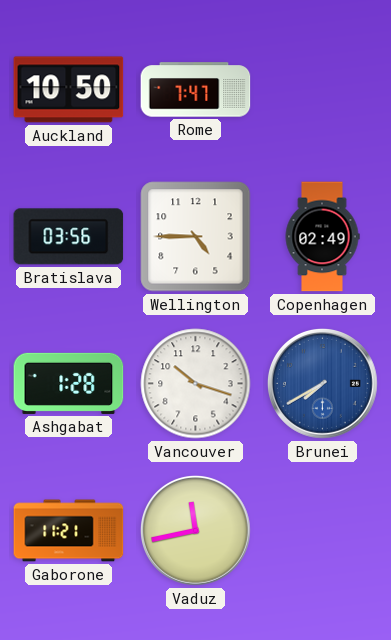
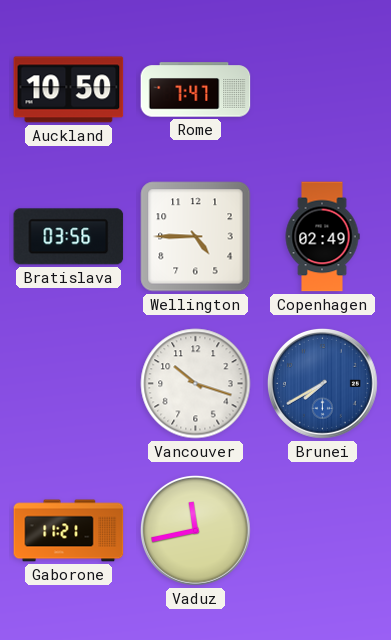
Ashgabat: 1:28 -> none
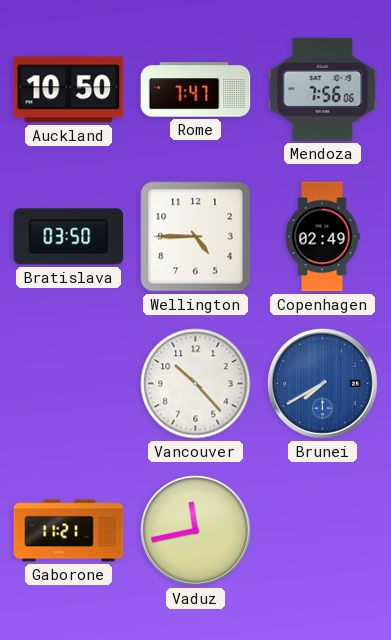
Mendoza: none -> 7:56
Bratislava: 03:56 -> 03:50
Vancouver: 10:18 -> 10:23
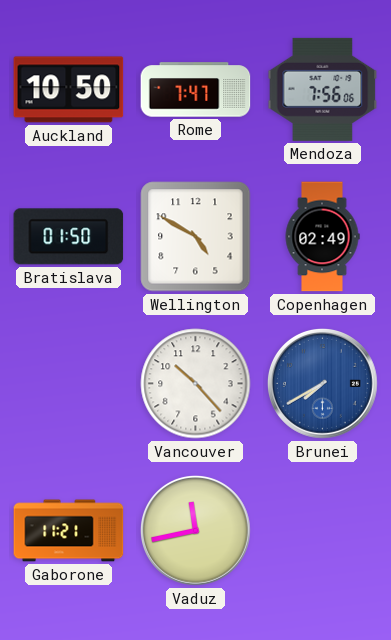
Bratislava: 03:50 -> 01:50
Wellington: 4:45 -> 4:50
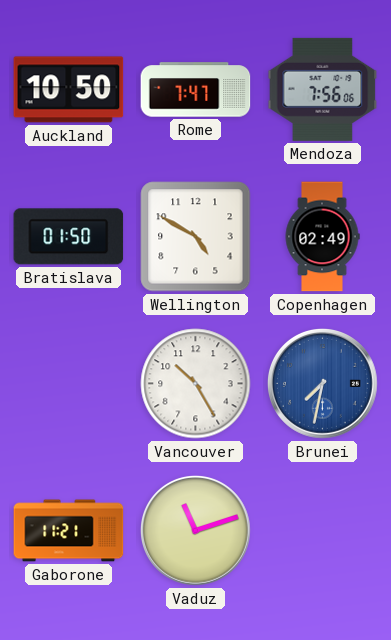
Vancouver: 10:23 -> 10:25
Brunei: 7:40 -> 7:32
Vaduz: 11:43 -> 11:12
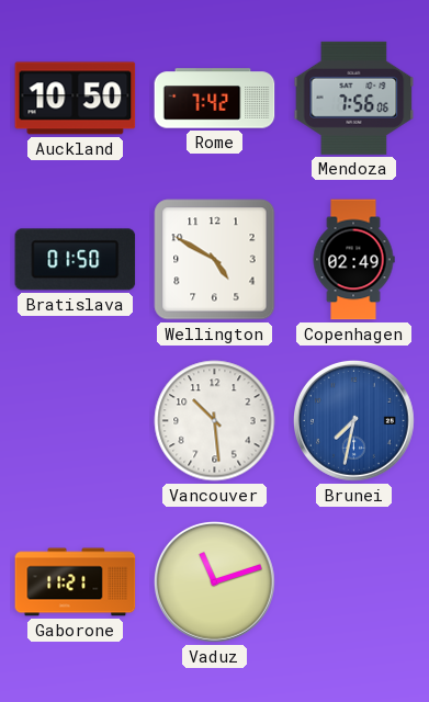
Rome: 7:47 -> 7:42
Vancouver: 10:25 -> 10:29
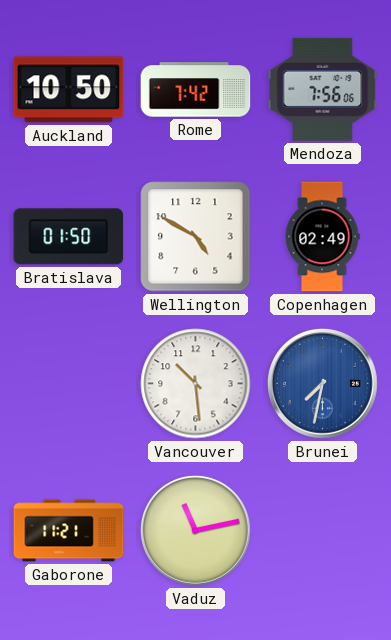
Vaduz: 11:12 -> 11:13
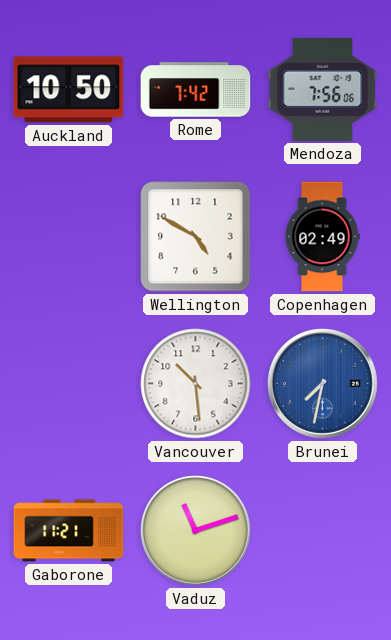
Bratislava: 01:50 -> none
Vaduz: 11:13 -> 11:12
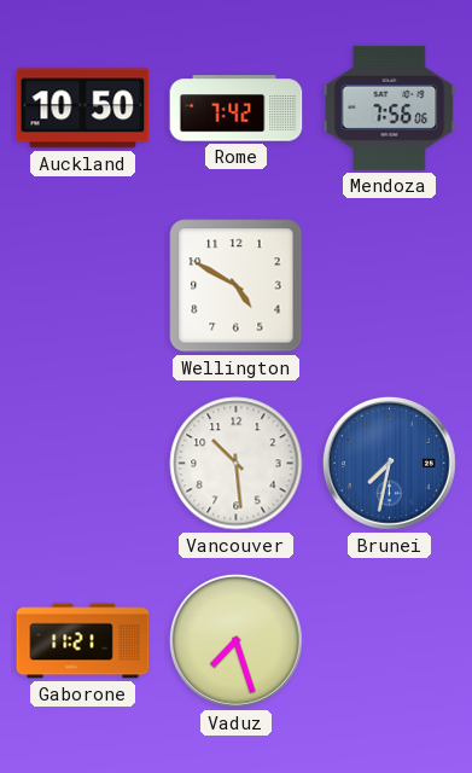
Copenhagen: 02:49 -> none
Vaduz: 11:12 -> 7:27
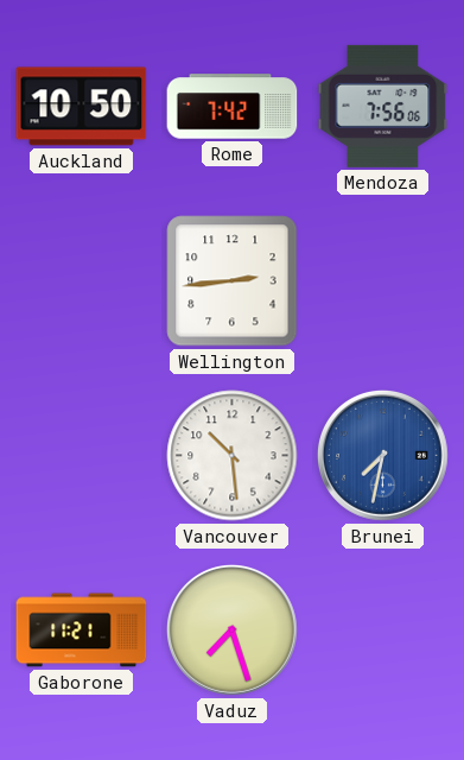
Wellington: 4:50 -> 2:44
